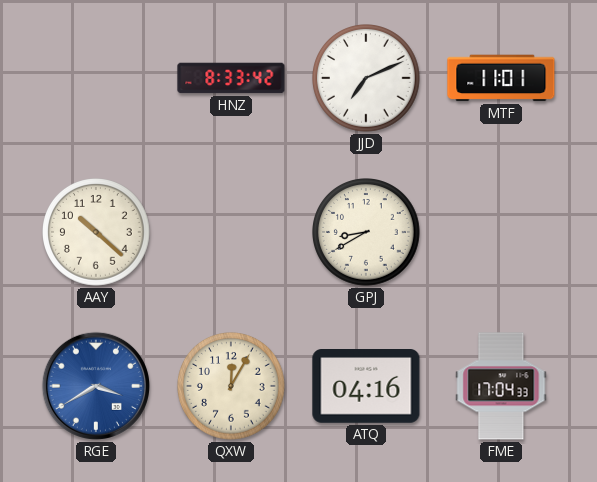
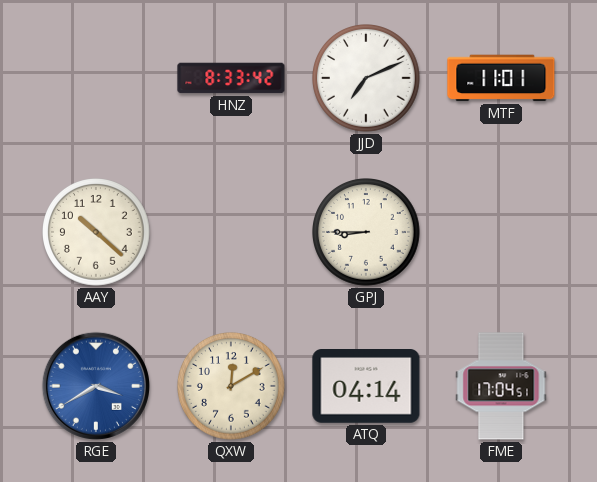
GPJ: 8:40 -> 8:45
QXW: 12:05 -> 12:10
ATQ: 04:16 -> 04:14
FME: 17:04:33 -> 17:04:51
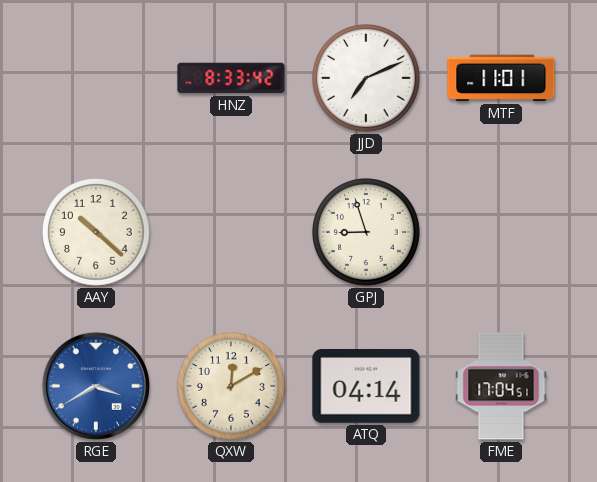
GPJ: 8:45 -> 8:57
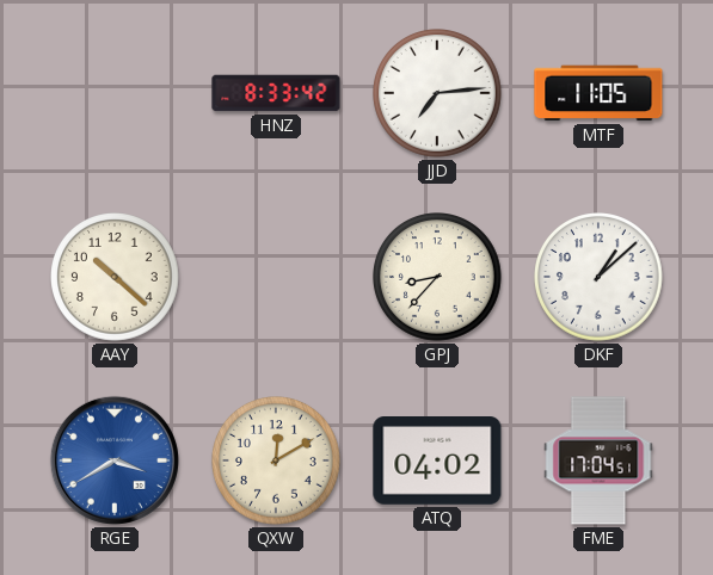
JJD: 7:11 -> 7:14
MTF: 11:01 -> 11:05
GPJ: 8:57 -> 8:37
DKF: none -> 1:08
ATQ: 04:14 -> 04:02
